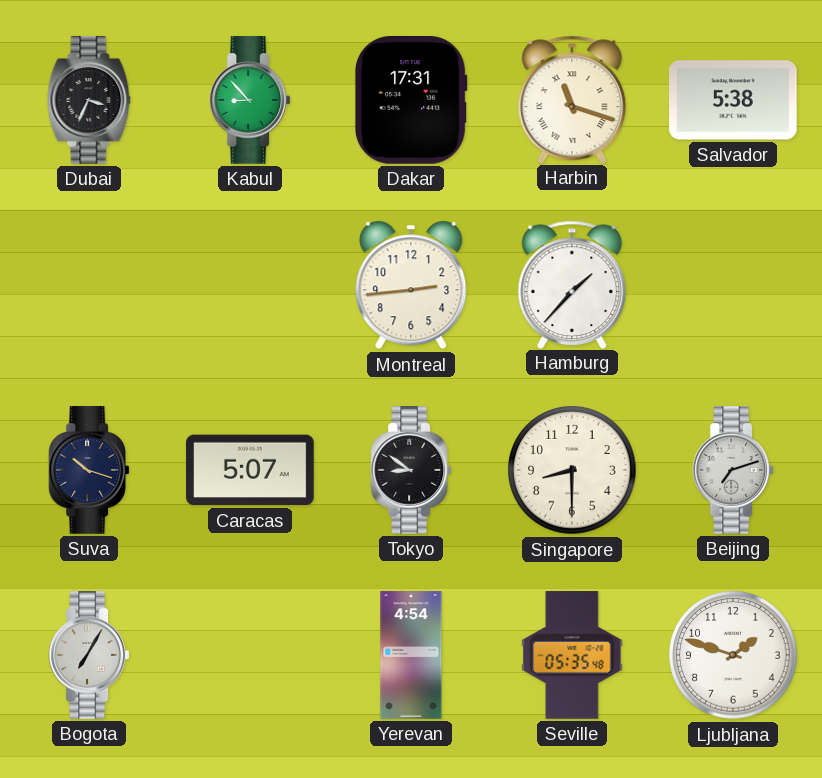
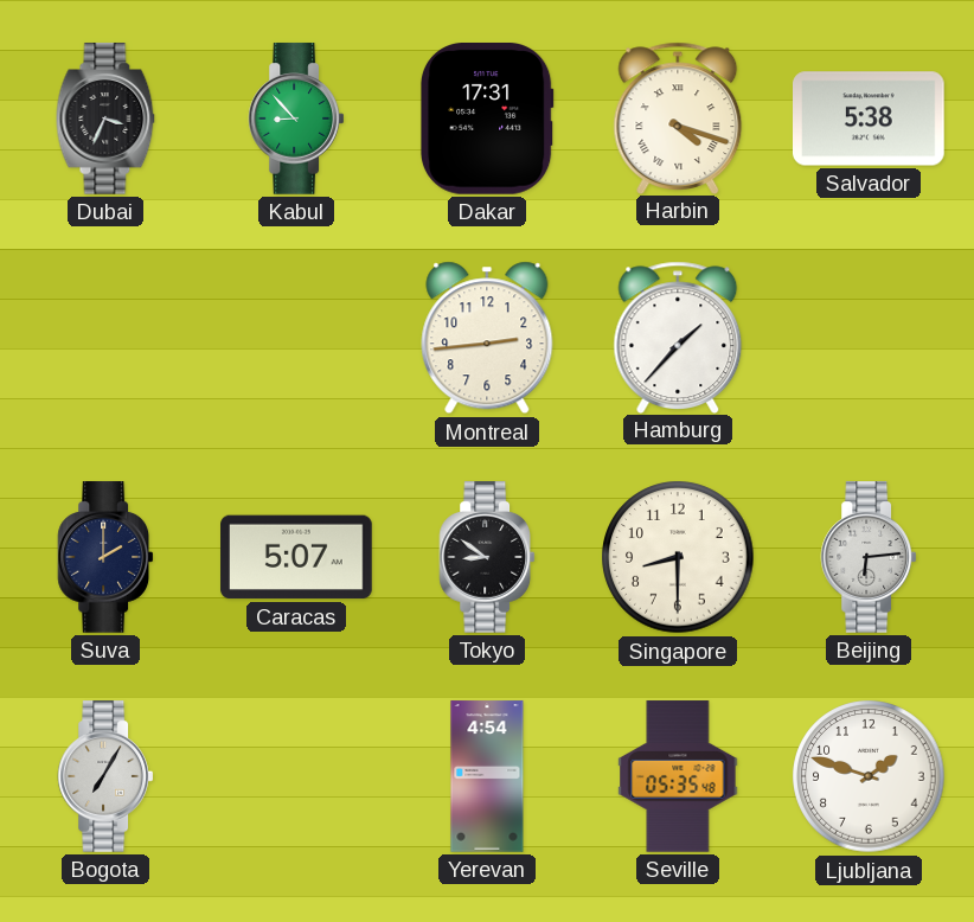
Harbin: 11:18 -> 4:18
Suva: 10:18 -> 2:00
Beijing: 7:12 -> 6:14
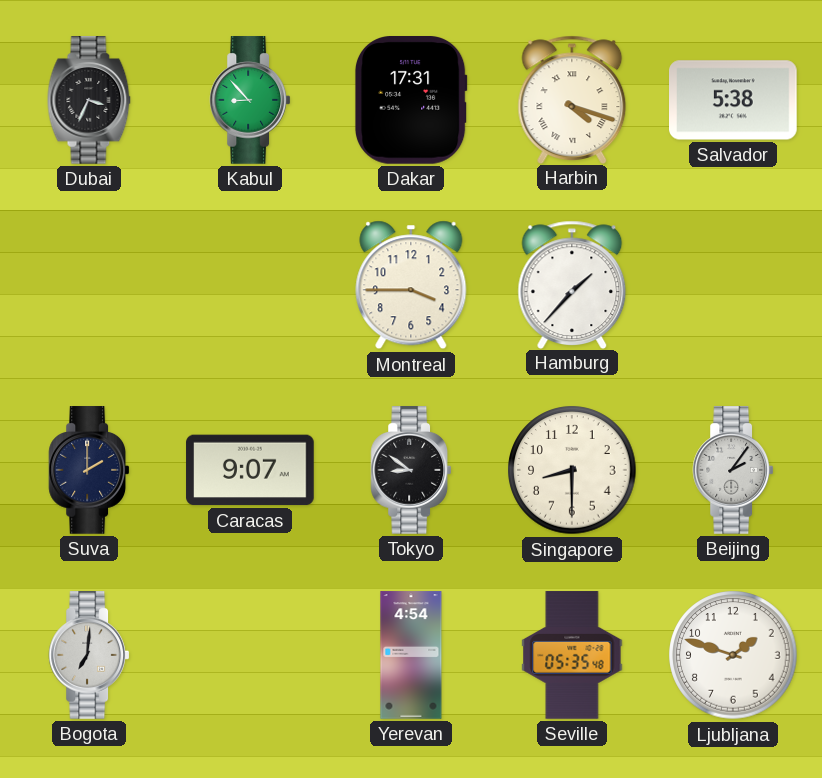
Montreal: 2:44 -> 3:45
Caracas: 5:07 -> 9:07
Beijing: 6:14 -> 2:06
Bogota: 7:05 -> 7:01
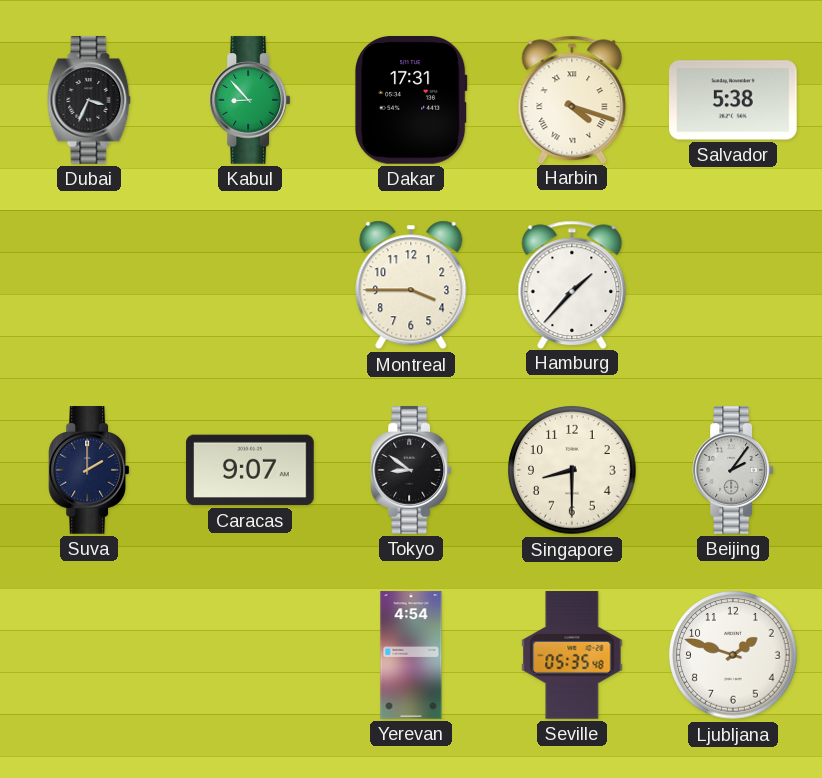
Bogota: 7:01 -> none
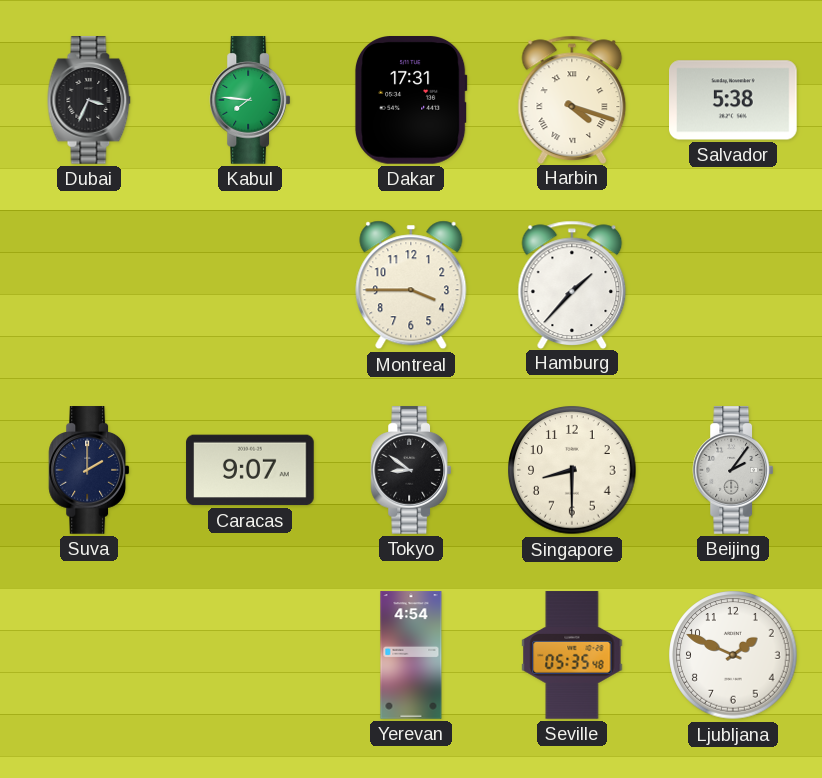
Kabul: 8:53 -> 7:46
Ljubljana: 1:48 -> 1:49
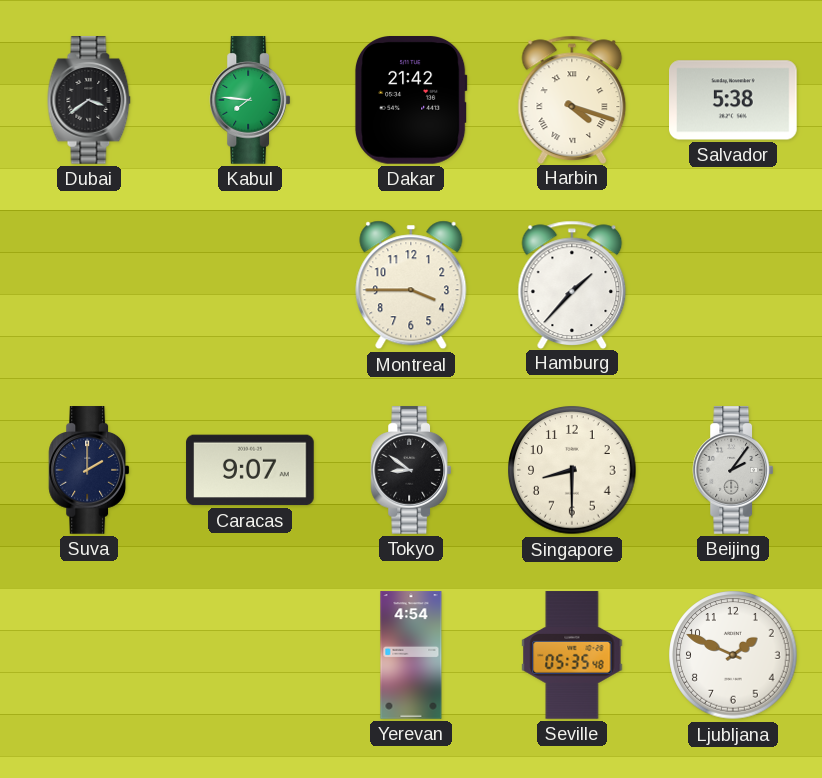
Dubai: 3:34 -> 3:39
Dakar: 17:31 -> 21:42
